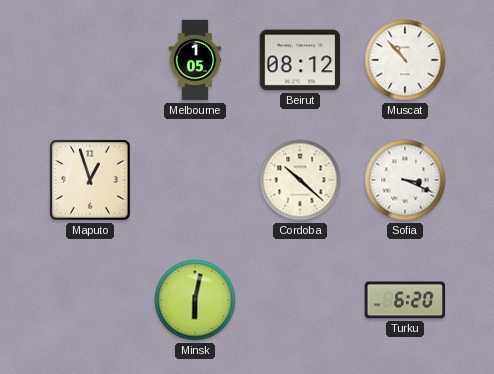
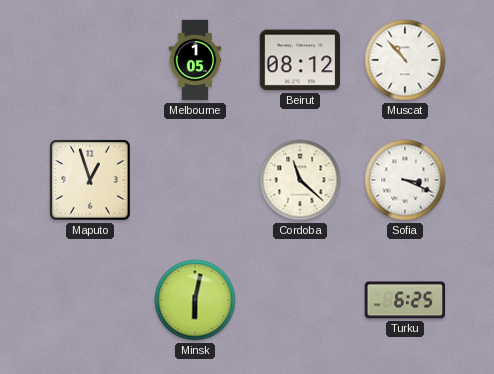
Cordoba: 10:22 -> 11:22
Turku: 6:20 -> 6:25
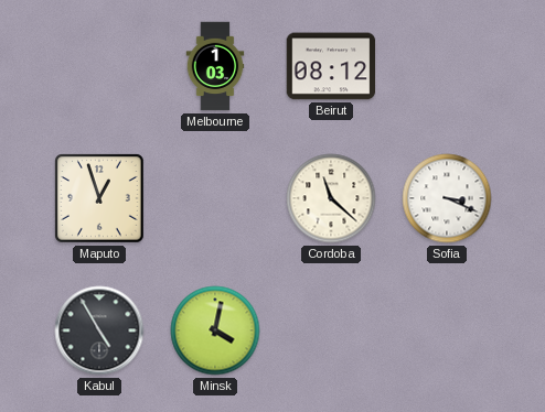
Melbourne: 1:05 -> 1:03
Muscat: 10:53 -> none
Kabul: none -> 4:55
Minsk: 6:02 -> 4:02
Turku: 6:25 -> none
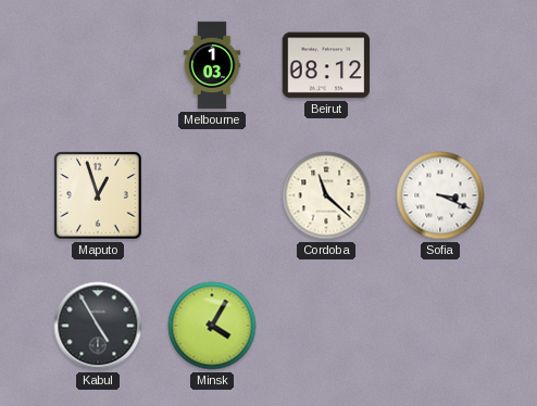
Minsk: 4:02 -> 4:05
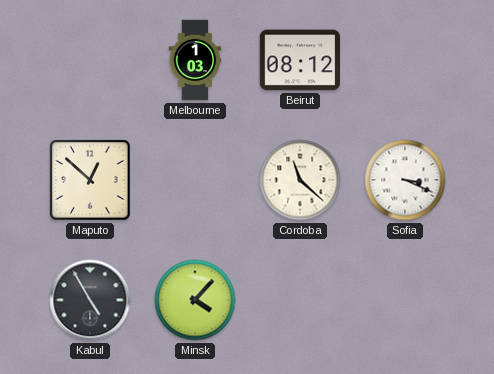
Maputo: 12:57 -> 12:52
Minsk: 4:05 -> 4:07
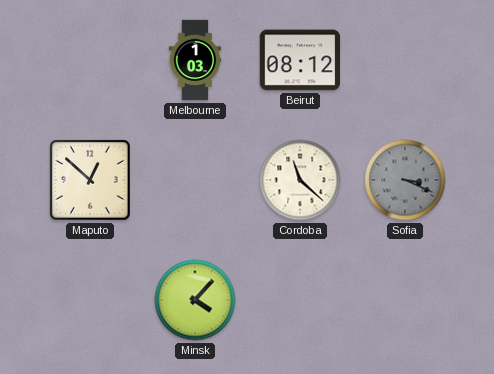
Sofia dial: white -> grey
Kabul: 4:55 -> none
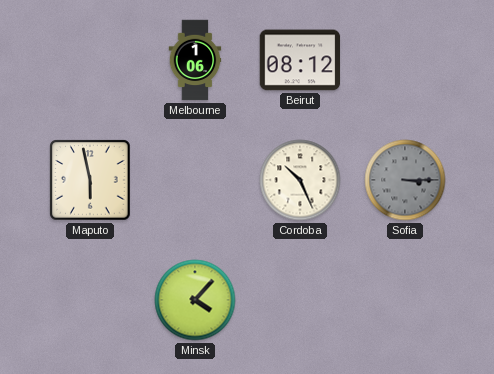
Melbourne: 1:03 -> 1:06
Maputo: 12:52 -> 5:58
Cordoba: 11:22 -> 10:26
Sofia: 3:19 -> 3:15
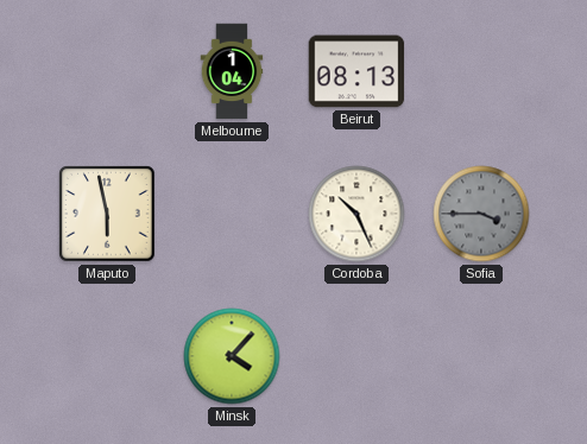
Melbourne: 1:06 -> 1:04
Beirut: 08:12 -> 08:13
Sofia: 3:15 -> 3:45
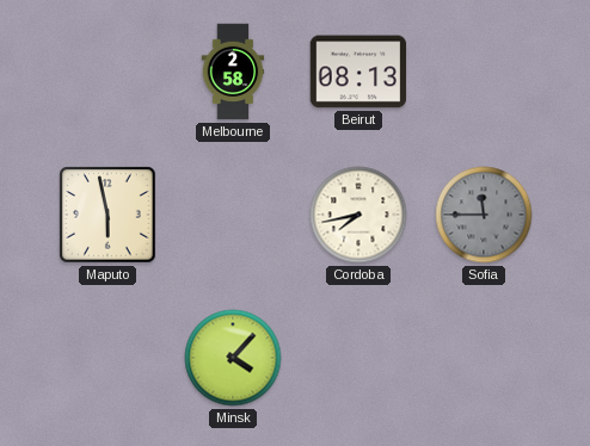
Melbourne: 1:04 -> 2:58
Cordoba: 10:26 -> 7:43
Sofia: 3:45 -> 11:45
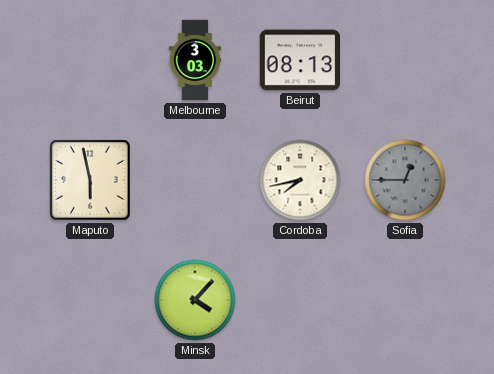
Melbourne: 2:58 -> 3:03
Sofia: 11:45 -> 12:45
